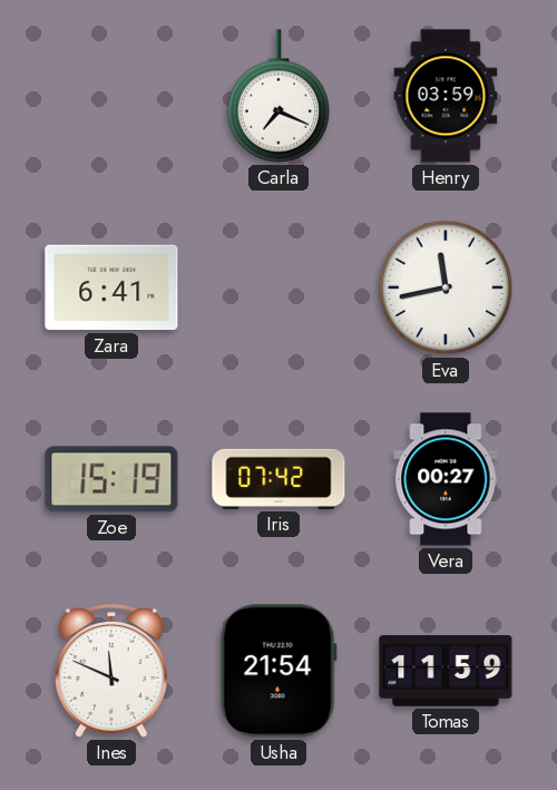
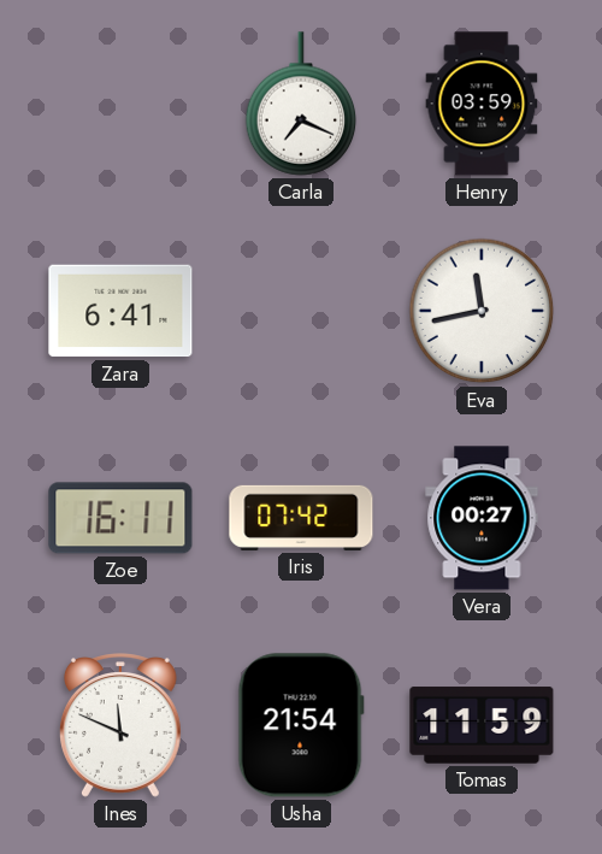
Zoe: 15:19 -> 16:11
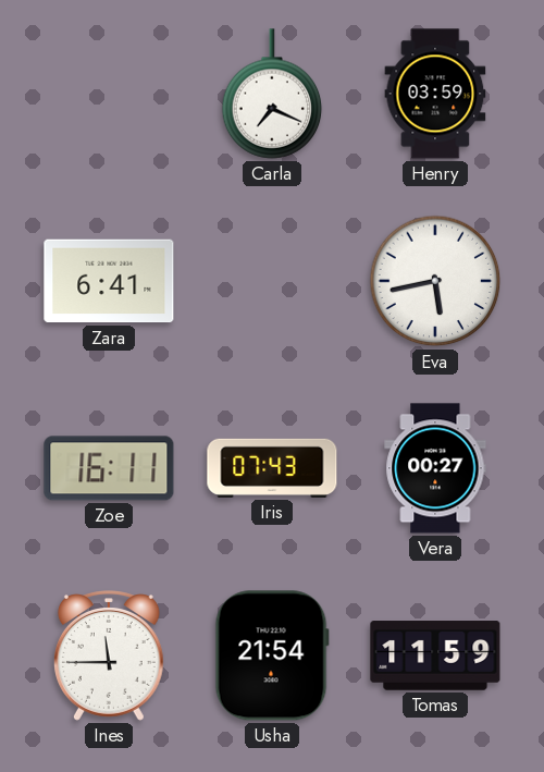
Eva: 11:43 -> 5:43
Iris: 07:42 -> 07:43
Ines: 11:49 -> 11:45
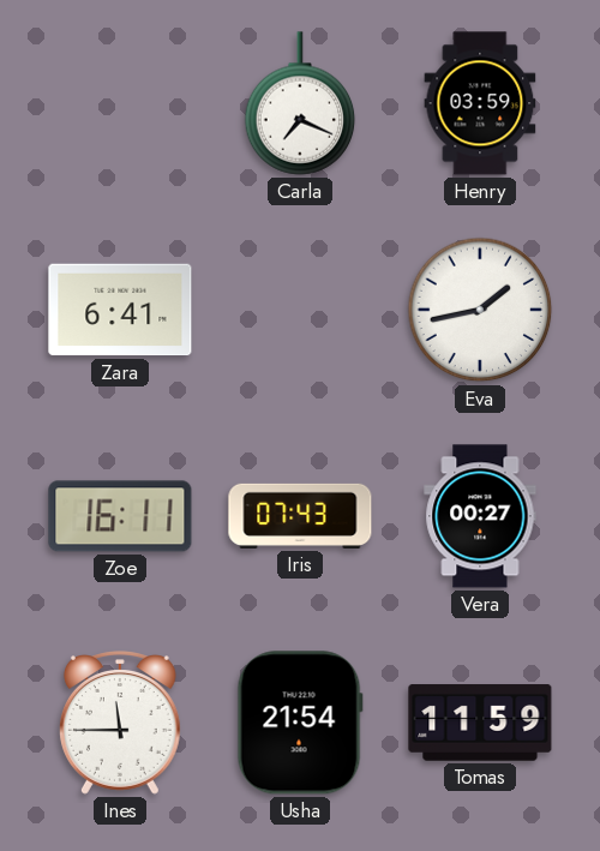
Eva: 5:43 -> 1:43
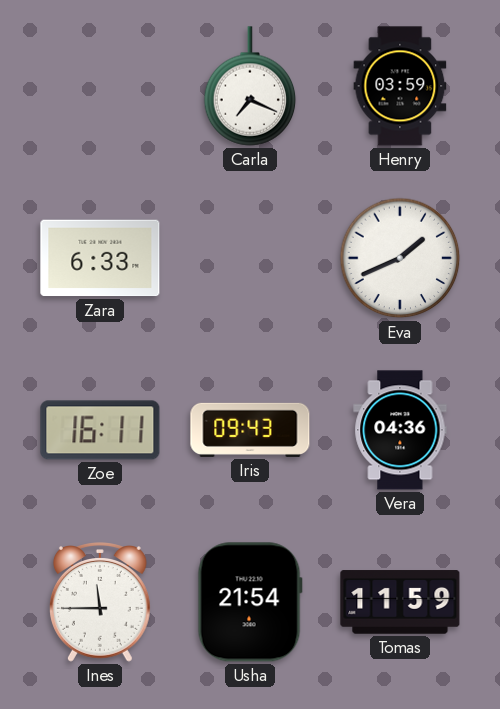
Zara: 6:41 -> 6:33
Eva: 1:43 -> 1:41
Iris: 07:43 -> 09:43
Vera: 00:27 -> 04:36
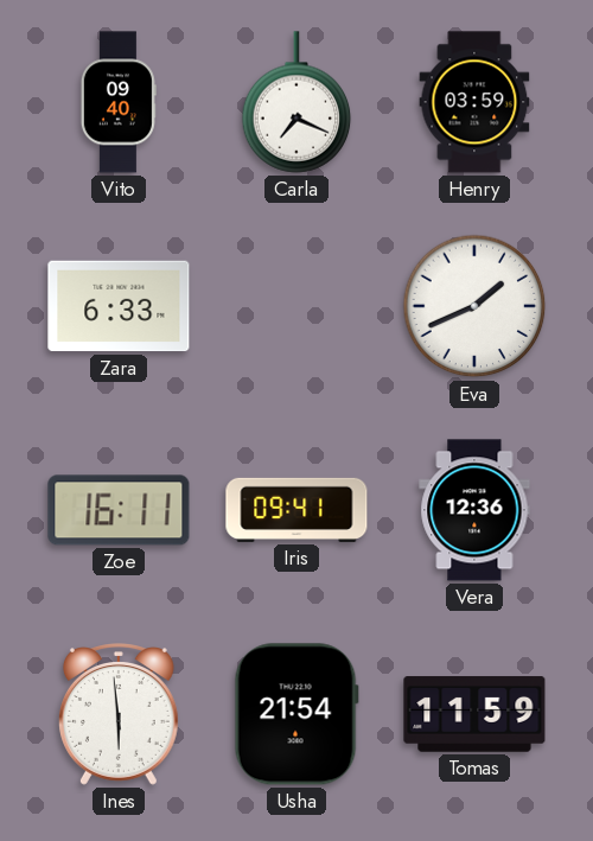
Vito: none -> 09:40
Iris: 09:43 -> 09:41
Vera: 04:36 -> 12:36
Ines: 11:45 -> 5:59
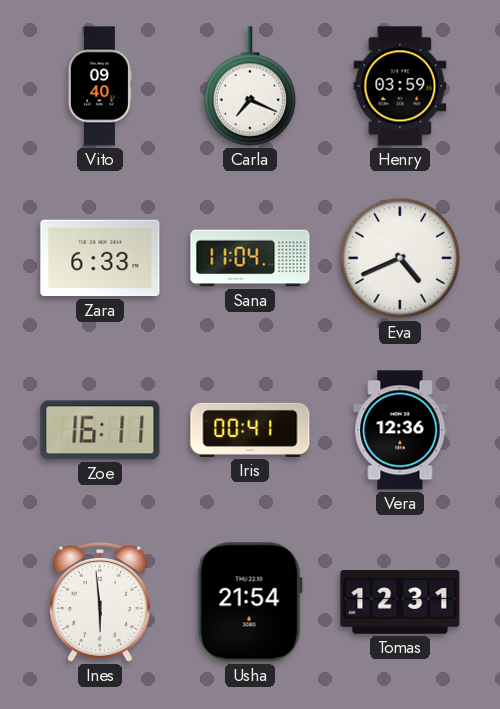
Sana: none -> 11:04
Eva: 1:41 -> 4:41
Iris: 09:41 -> 00:41
Tomas: 11:59 -> 12:31
